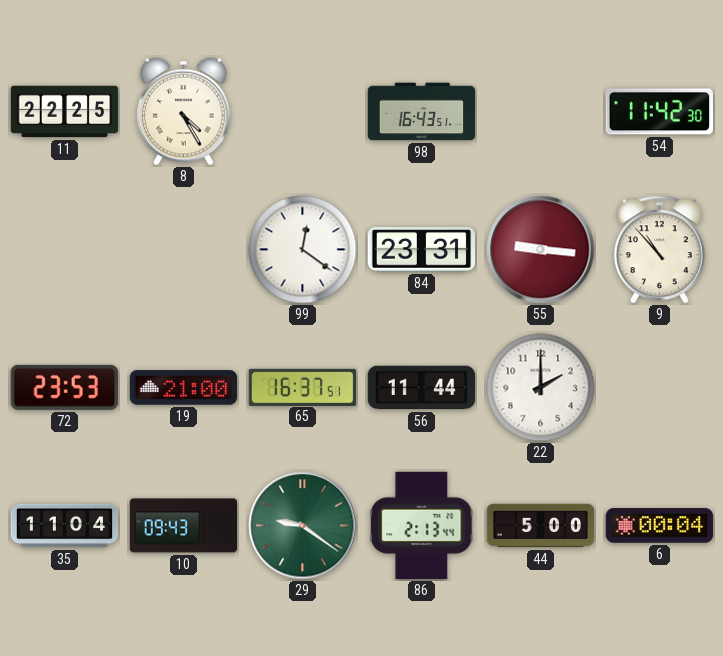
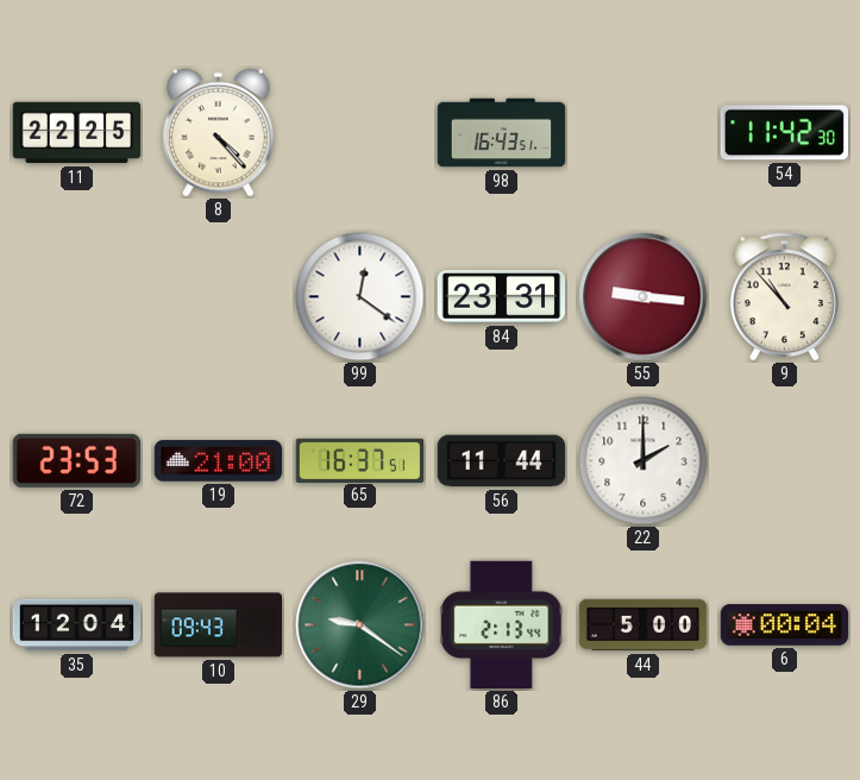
8: 4:25 -> 4:23
35: 11:04 -> 12:04
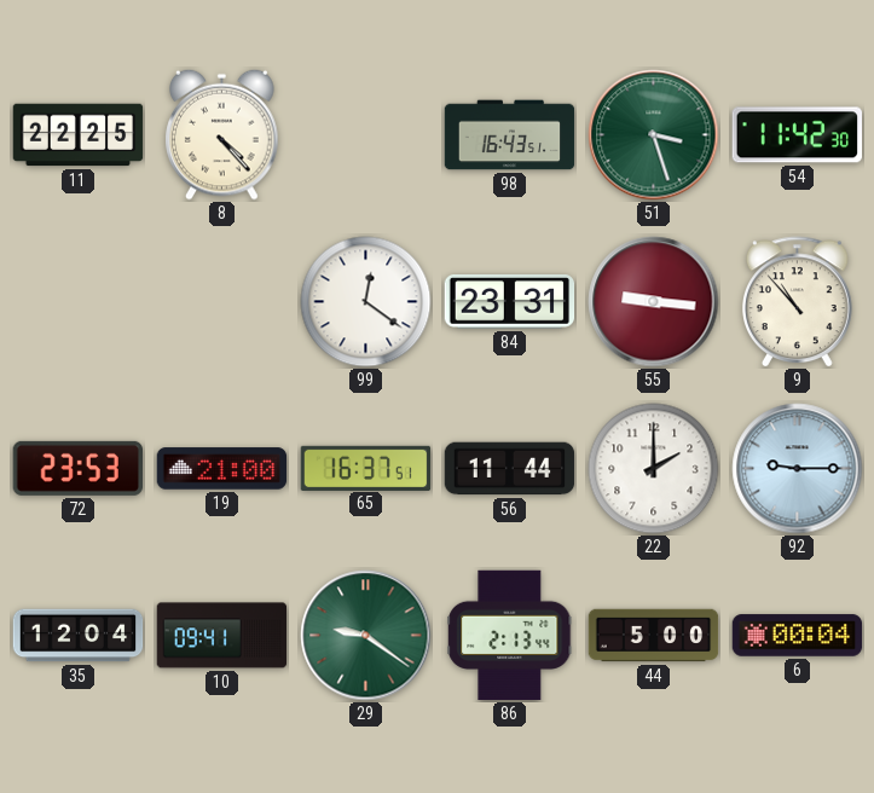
51: none -> 3:27
92: none -> 9:15
10: 09:43 -> 09:41
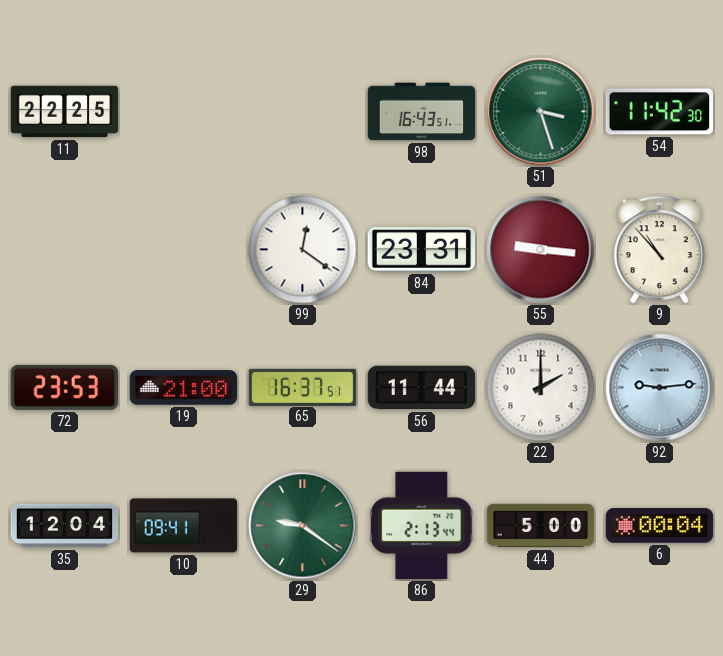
8: 4:23 -> none
92: 9:15 -> 9:14
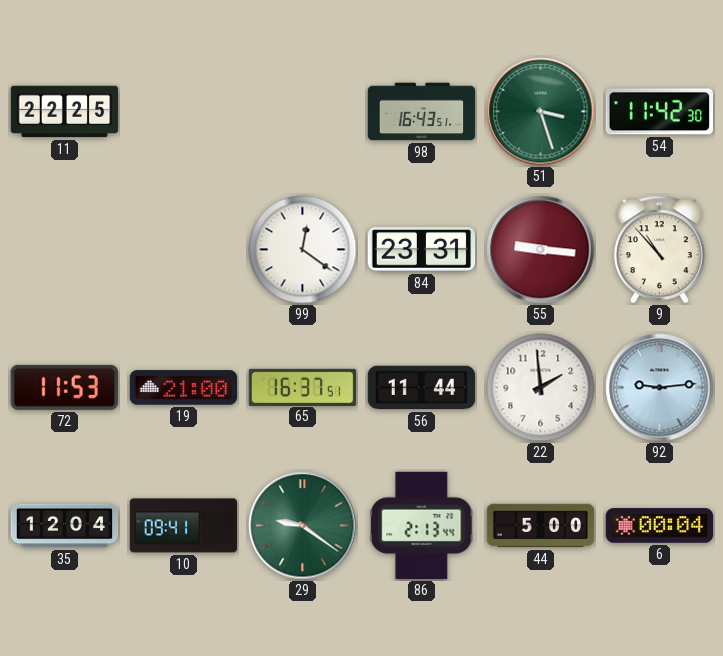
72: 23:53 -> 11:53
22: 2:00 -> 1:59
